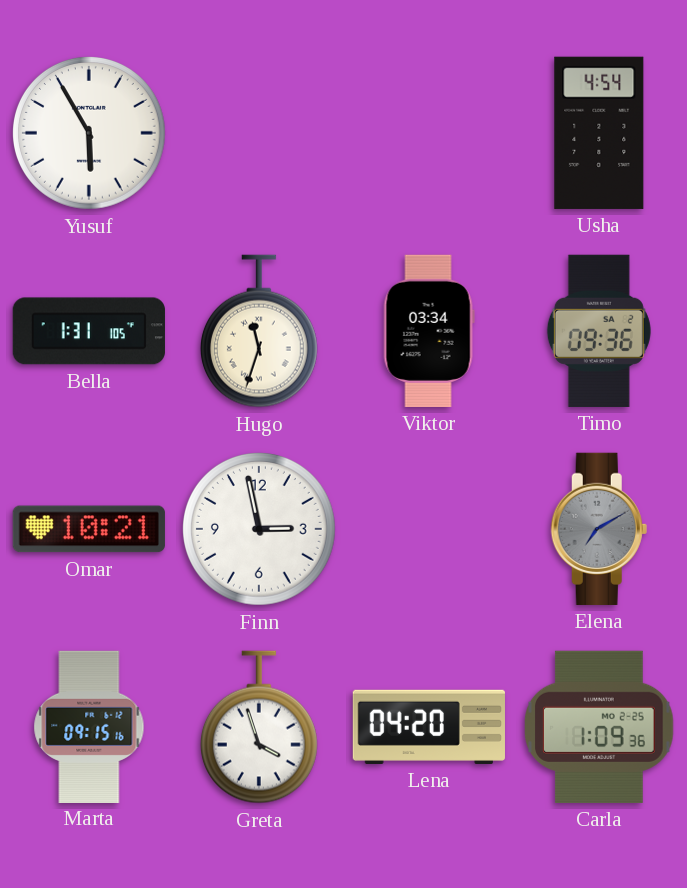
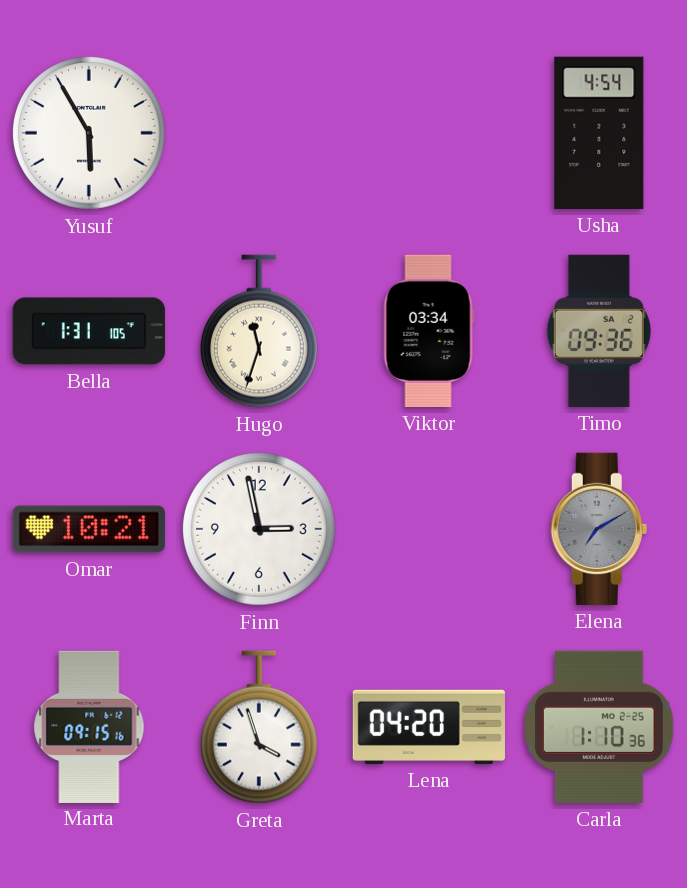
Carla: 1:09 -> 1:10
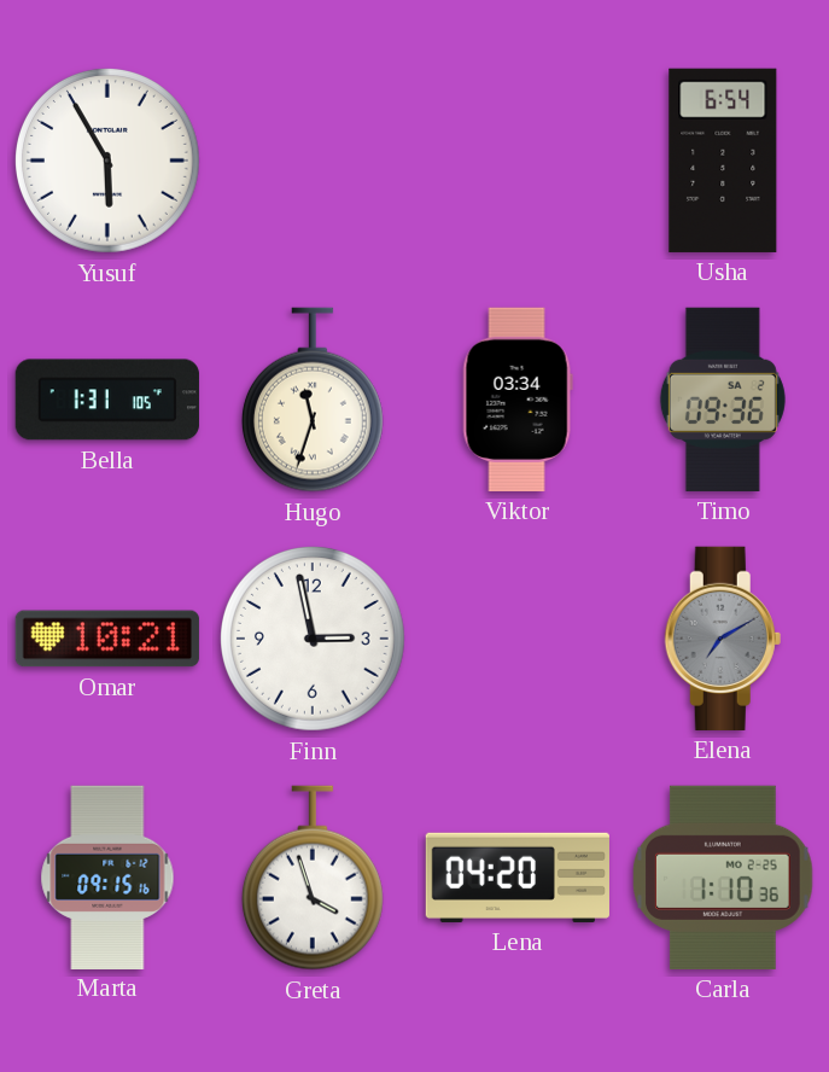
Usha: 4:54 -> 6:54
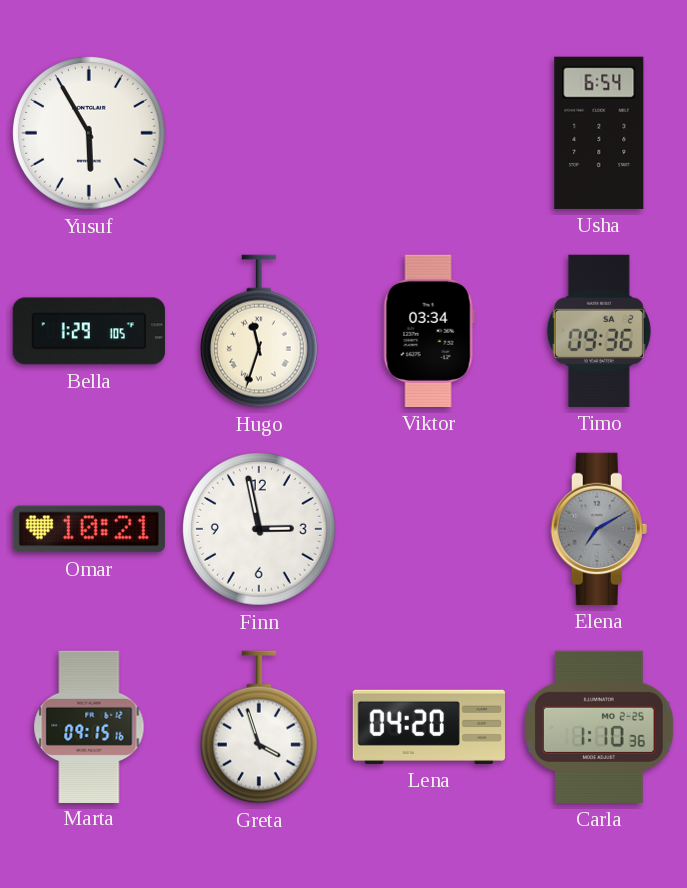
Bella: 1:31 -> 1:29
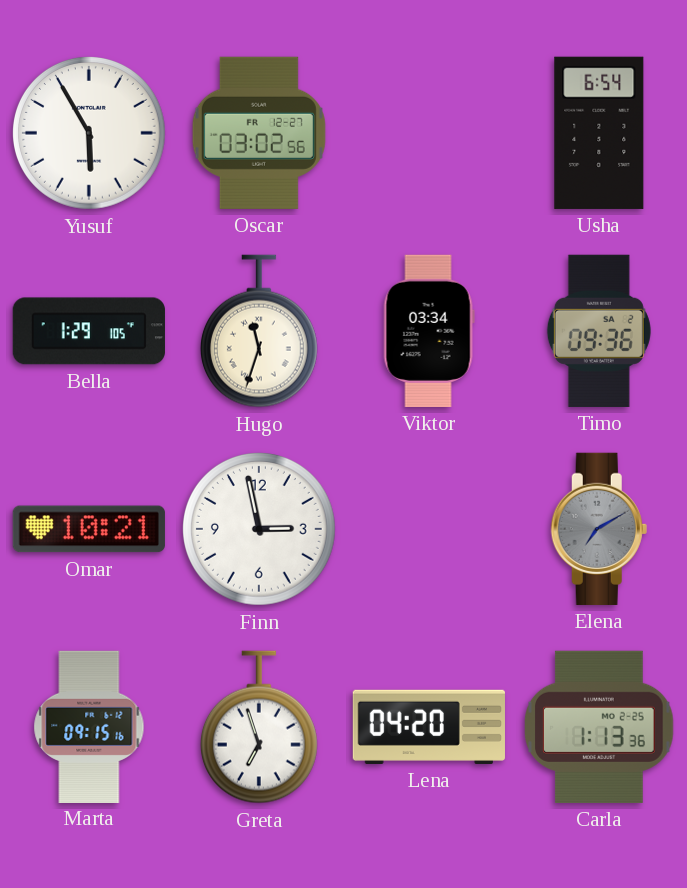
Oscar: none -> 03:02
Greta: 3:57 -> 6:57
Carla: 1:10 -> 1:13
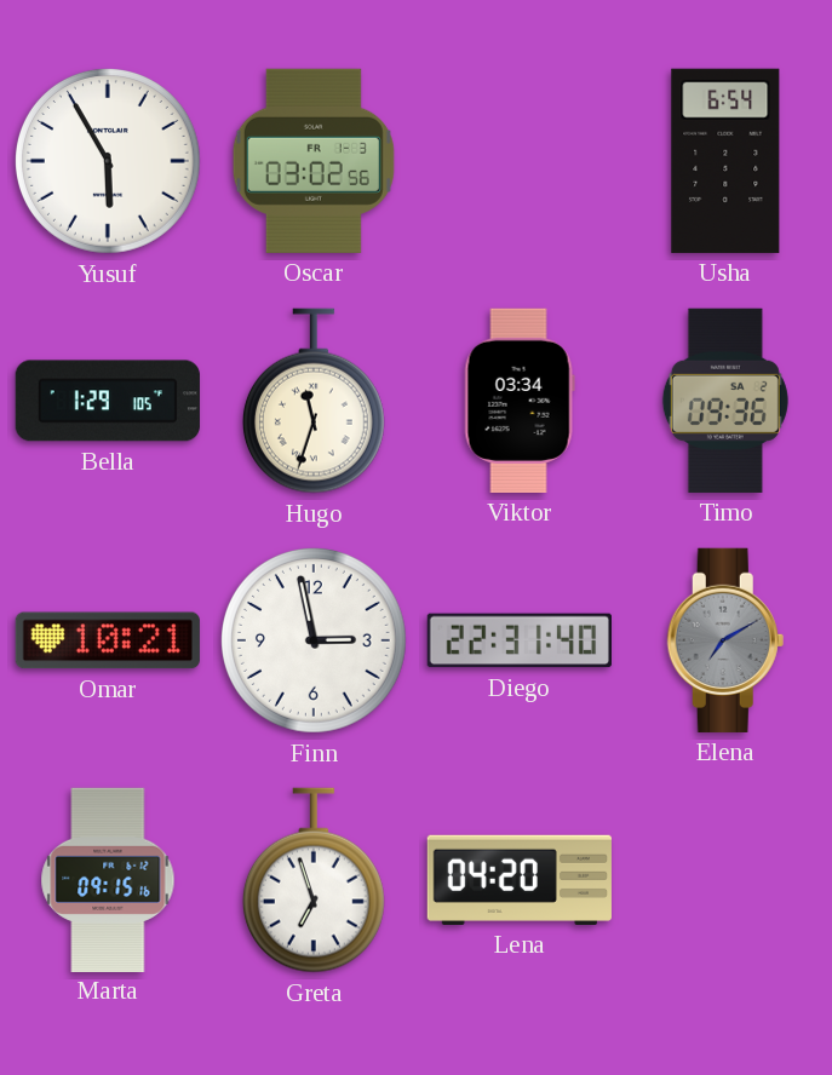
Oscar date: FR 12-27 -> FR 1-3
Diego: none -> 22:31
Carla: 1:13 -> none
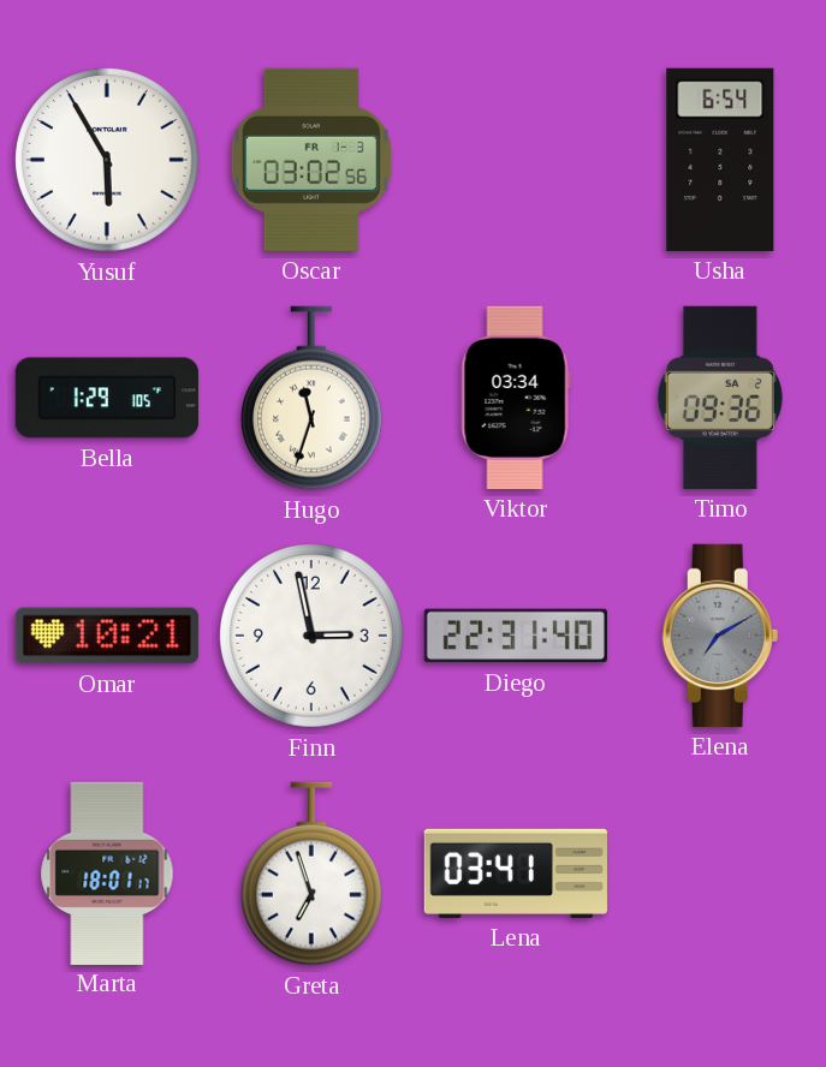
Marta: 09:15 -> 18:01
Lena: 04:20 -> 03:41
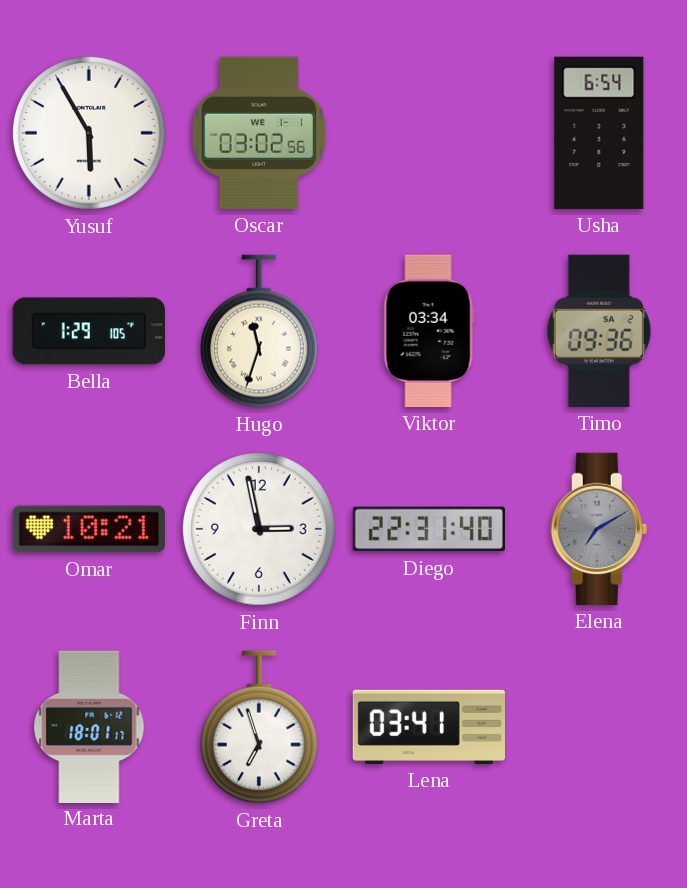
Oscar date: FR 1-3 -> WE 1-1
